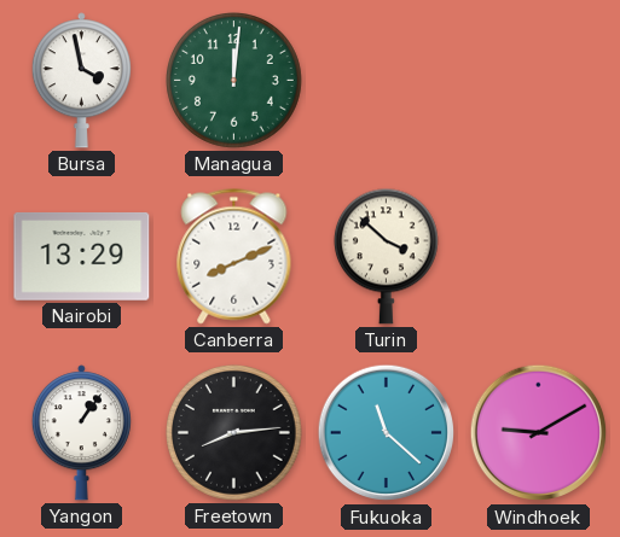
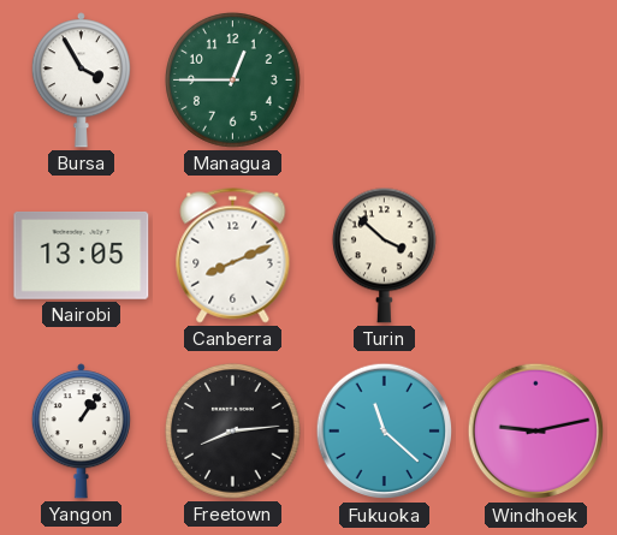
Bursa: 3:58 -> 3:55
Managua: 12:01 -> 12:45
Nairobi: 13:29 -> 13:05
Windhoek: 9:10 -> 9:13
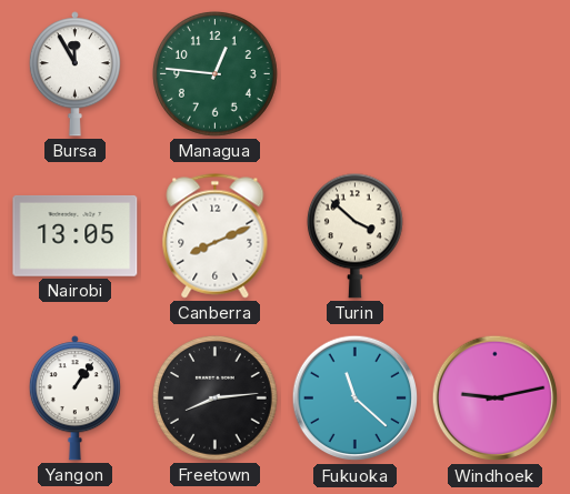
Bursa: 3:55 -> 11:55
Managua: 12:45 -> 12:46
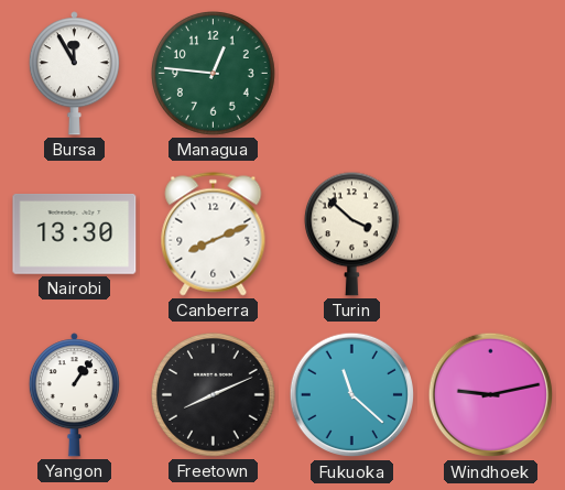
Nairobi: 13:05 -> 13:30
Freetown: 8:14 -> 8:11
